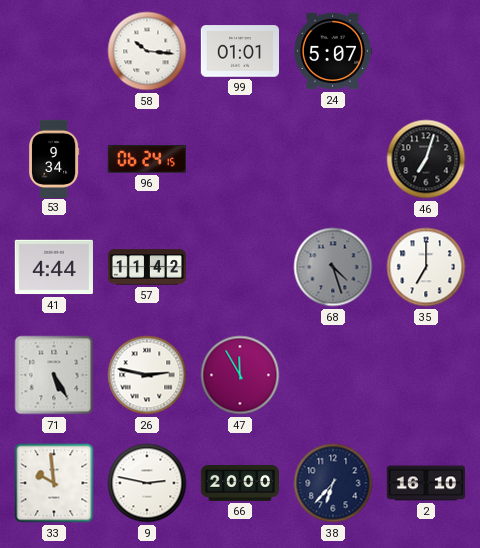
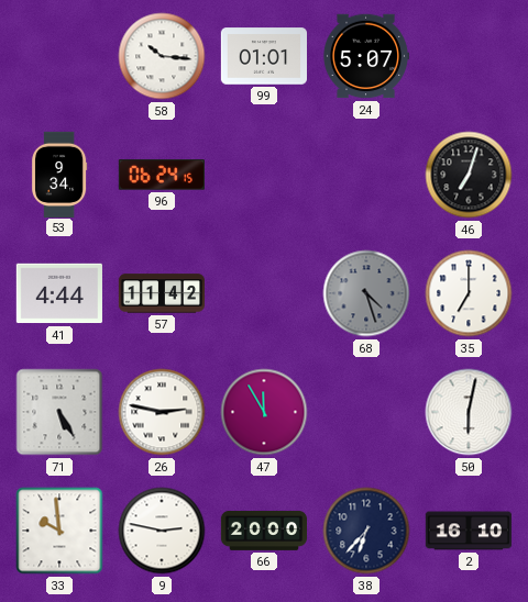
50: none -> 6:02
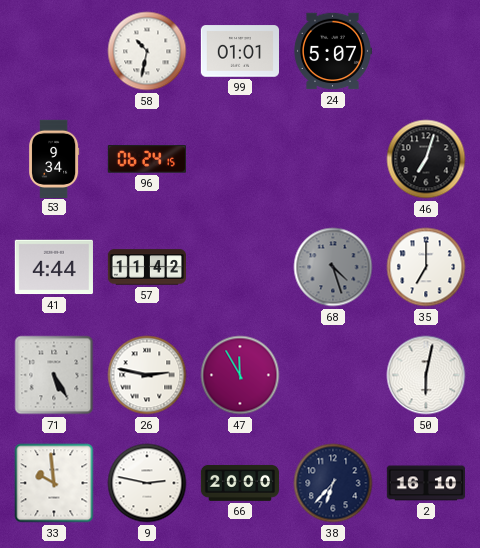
58: 10:16 -> 10:32
